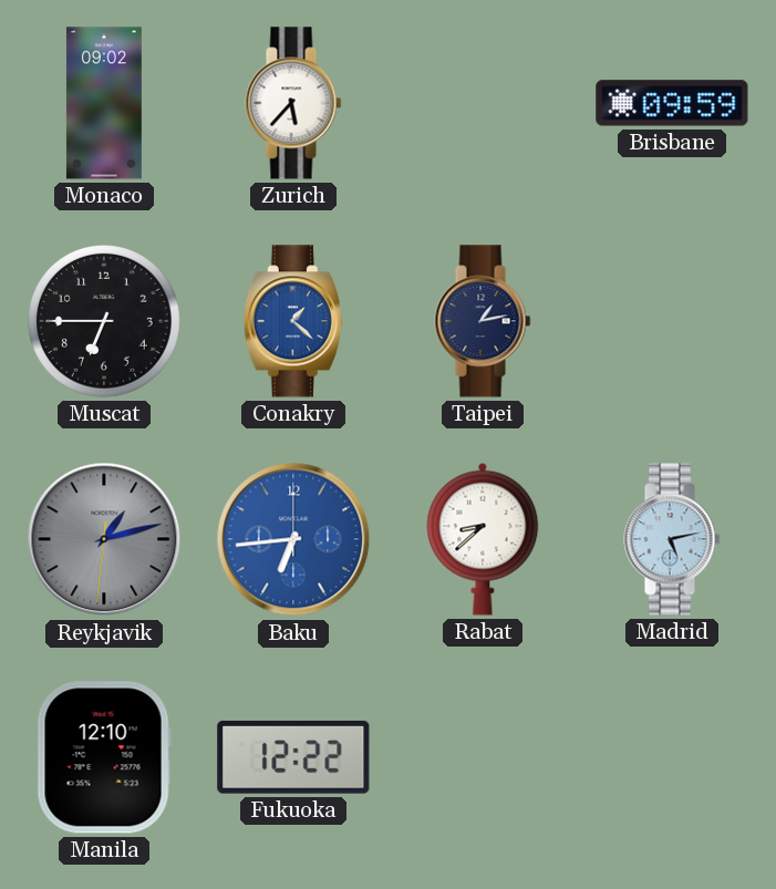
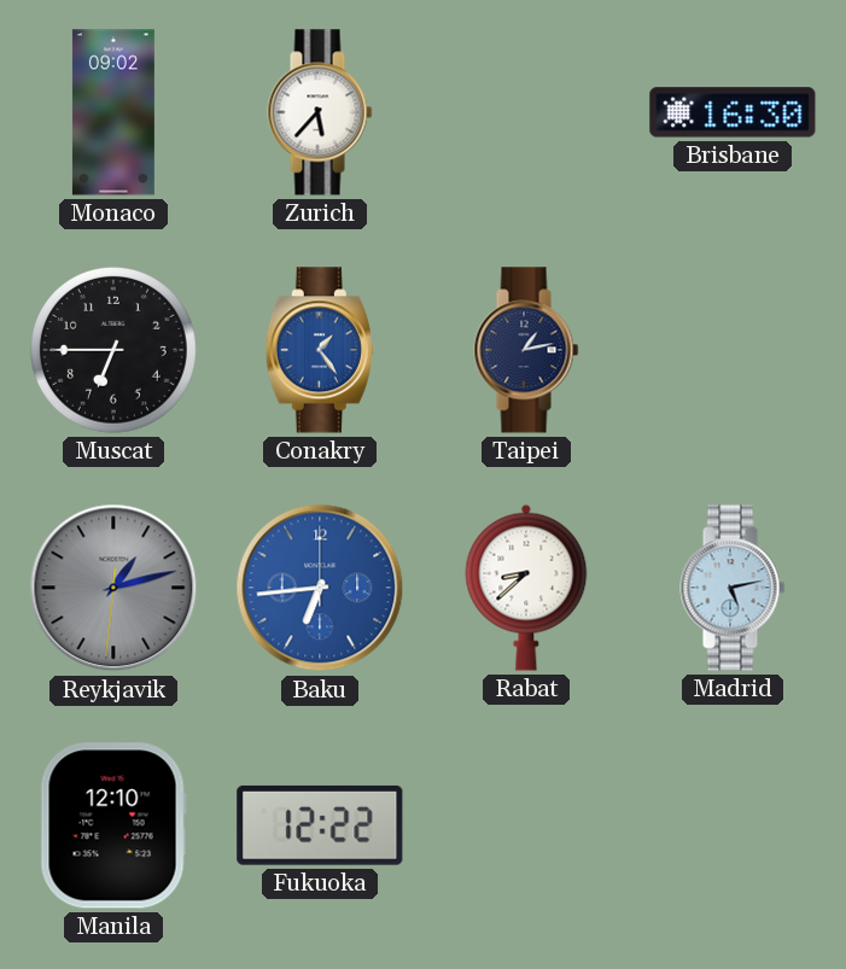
Brisbane: 09:59 -> 16:30
Conakry: 1:22 -> 1:24
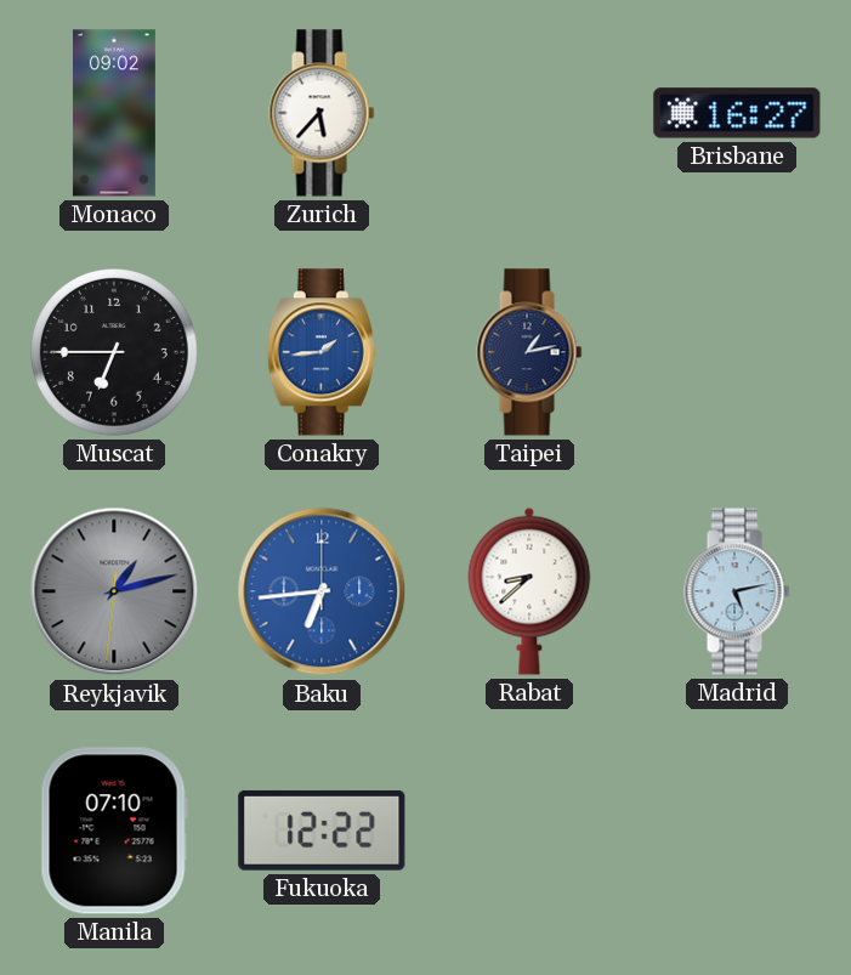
Brisbane: 16:30 -> 16:27
Conakry: 1:24 -> 1:44
Manila: 12:10 -> 07:10
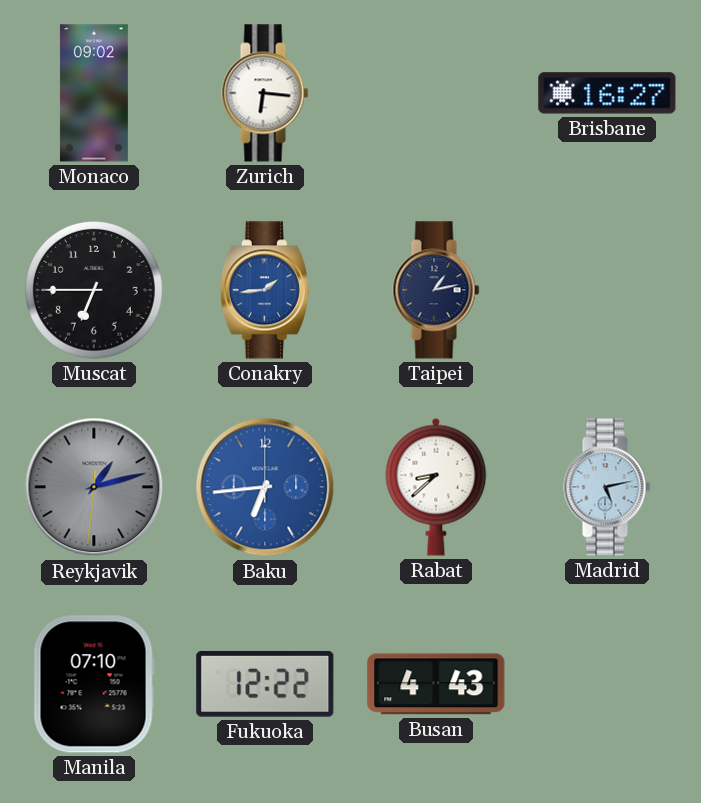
Zurich: 5:37 -> 6:16
Busan: none -> 4:43
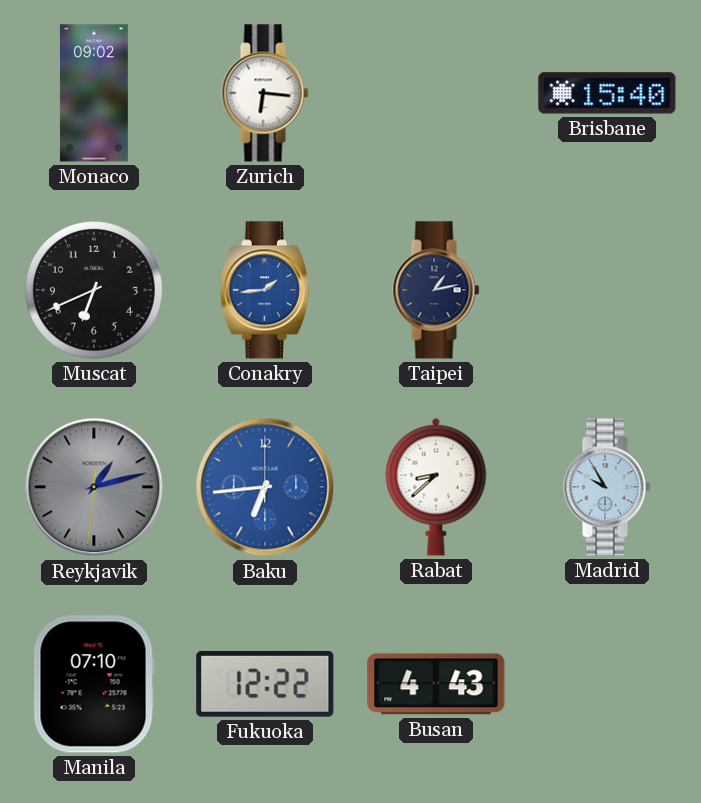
Brisbane: 16:27 -> 15:40
Muscat: 6:45 -> 6:41
Madrid: 5:13 -> 9:55
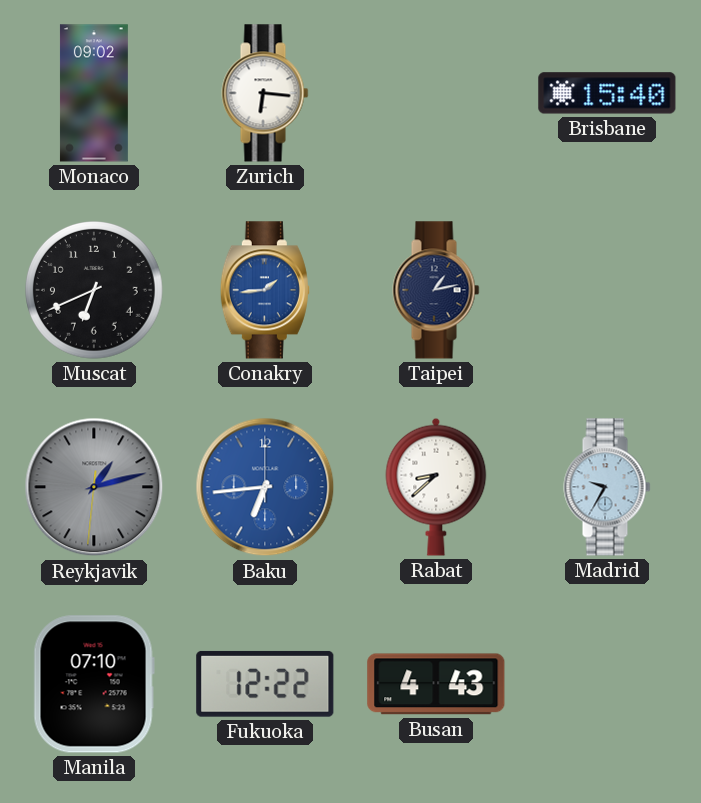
Madrid: 9:55 -> 9:35
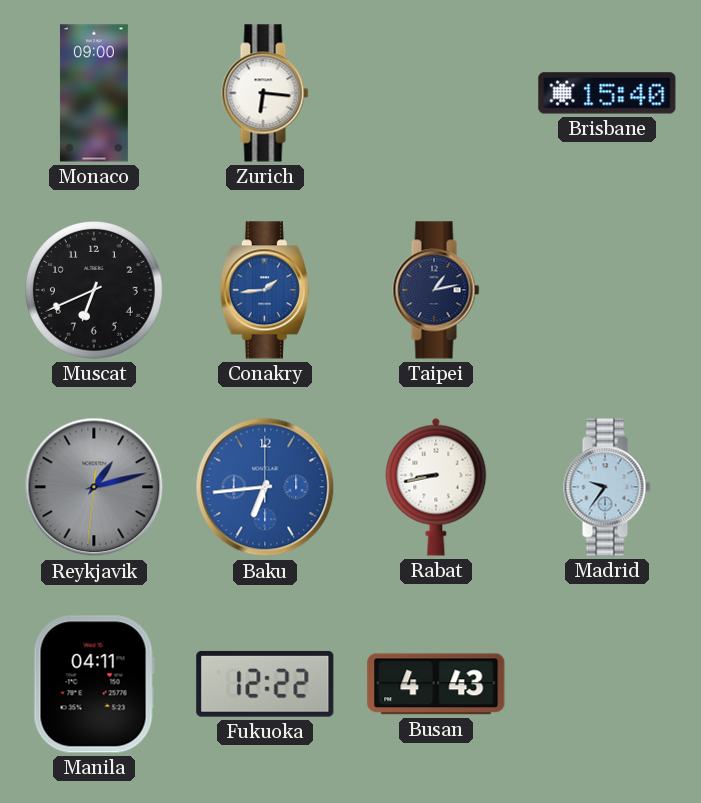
Monaco: 09:02 -> 09:00
Rabat: 8:38 -> 8:43
Madrid: 9:35 -> 9:36
Manila: 07:10 -> 04:11
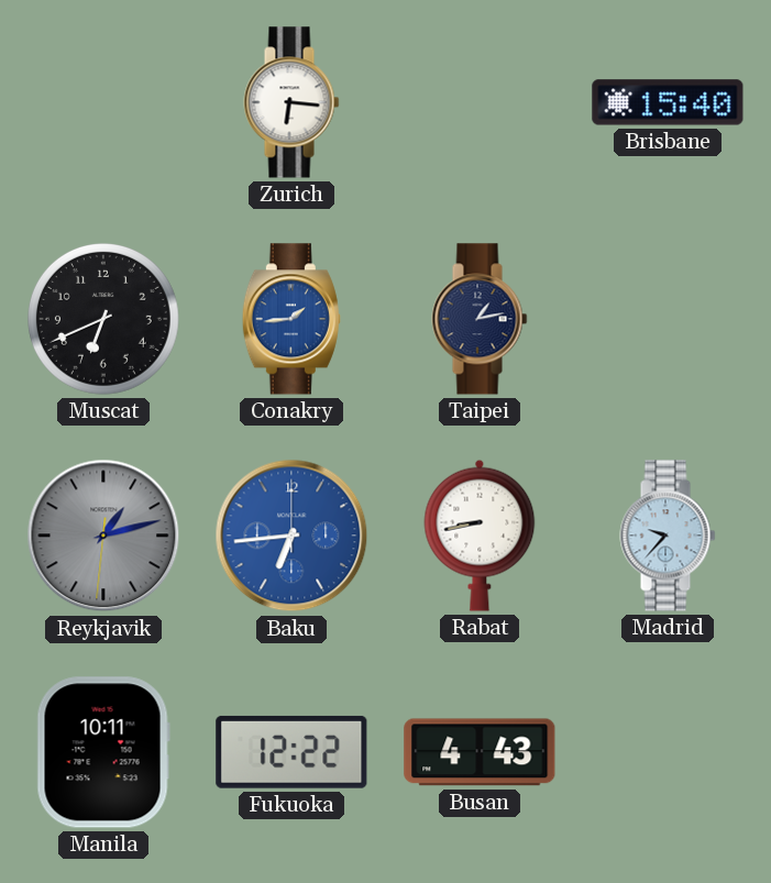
Monaco: 09:00 -> none
Madrid: 9:36 -> 9:37
Manila: 04:11 -> 10:11
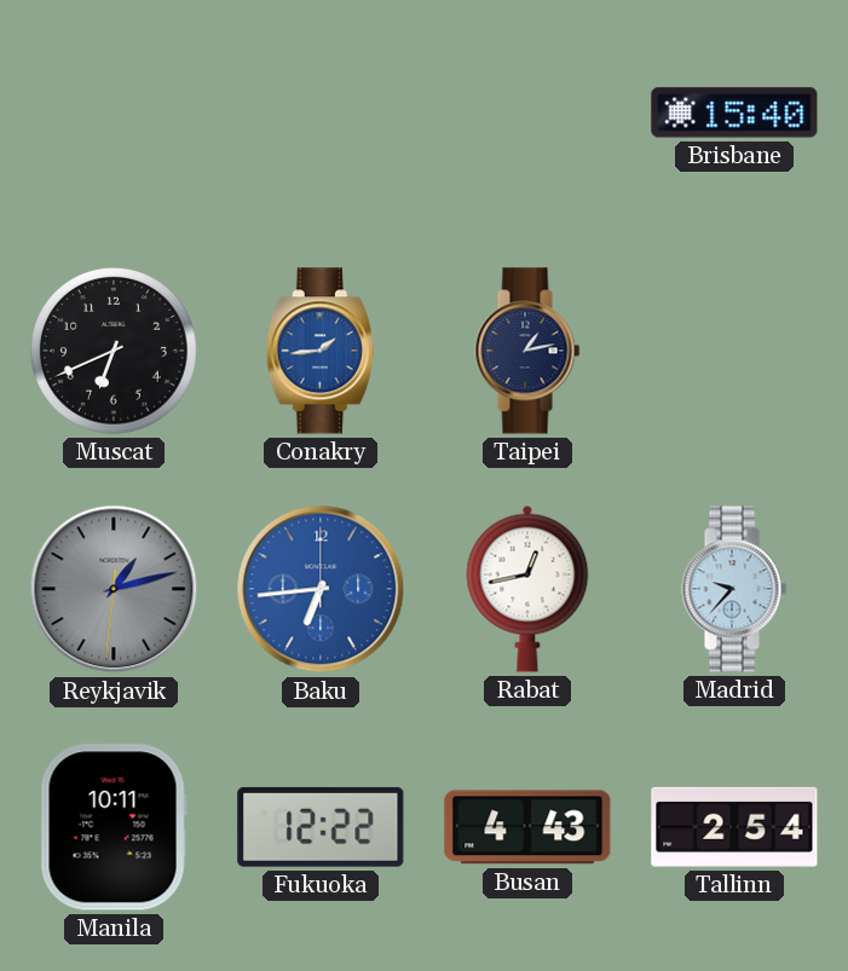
Zurich: 6:16 -> none
Rabat: 8:43 -> 12:43
Tallinn: none -> 2:54
